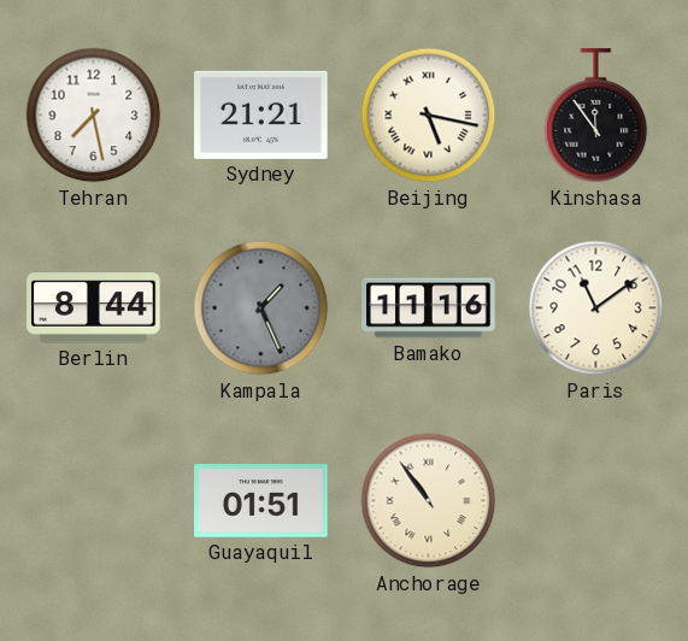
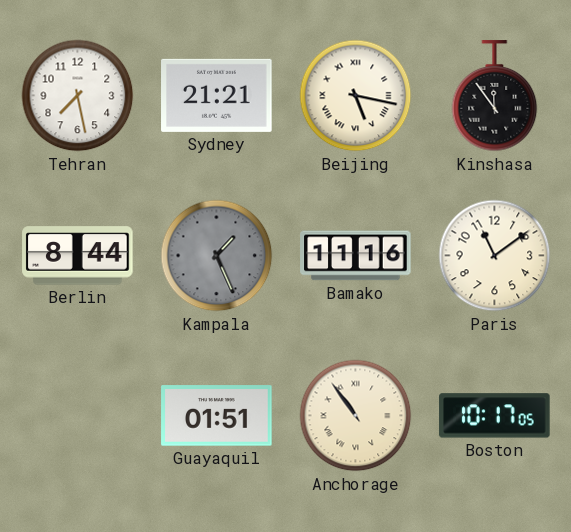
Boston: none -> 10:17
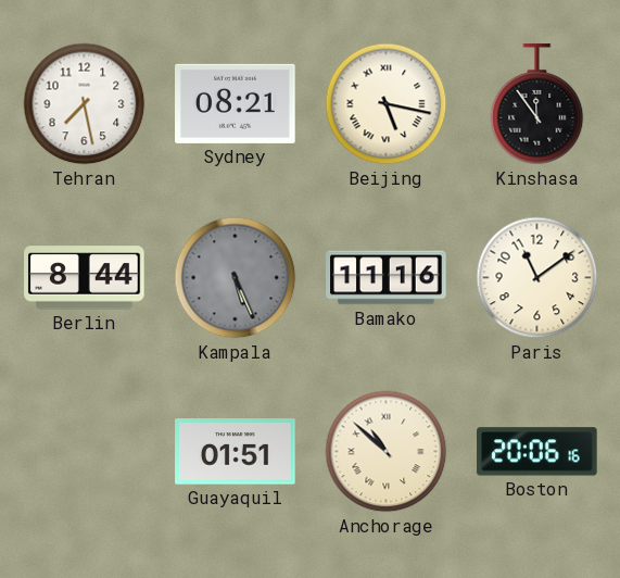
Sydney: 21:21 -> 08:21
Kampala: 1:26 -> 5:26
Anchorage: 10:54 -> 10:52
Boston: 10:17 -> 20:06
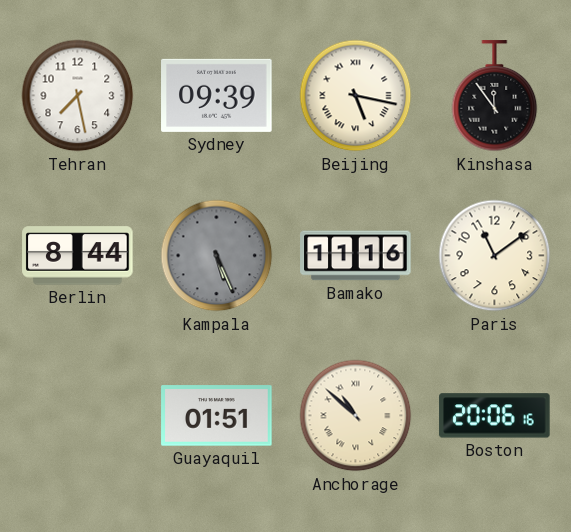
Sydney: 08:21 -> 09:39
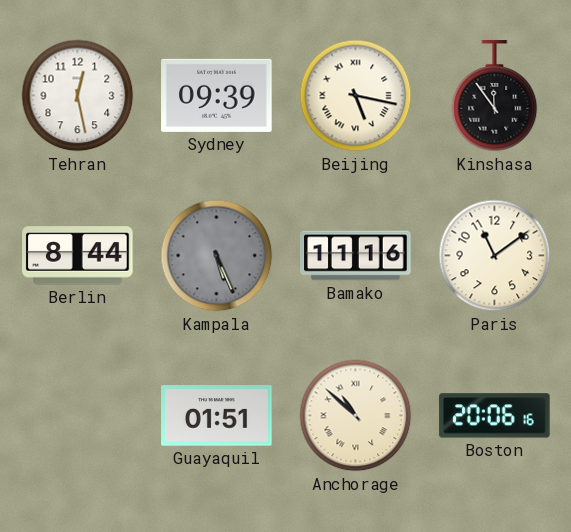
Tehran: 7:28 -> 12:28
